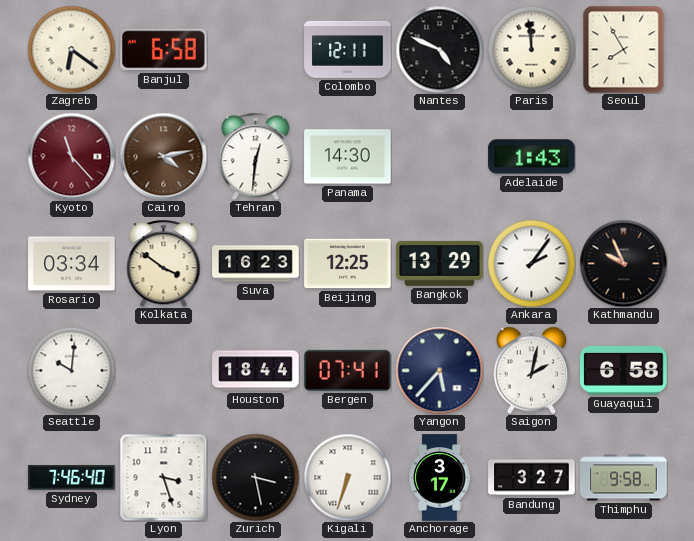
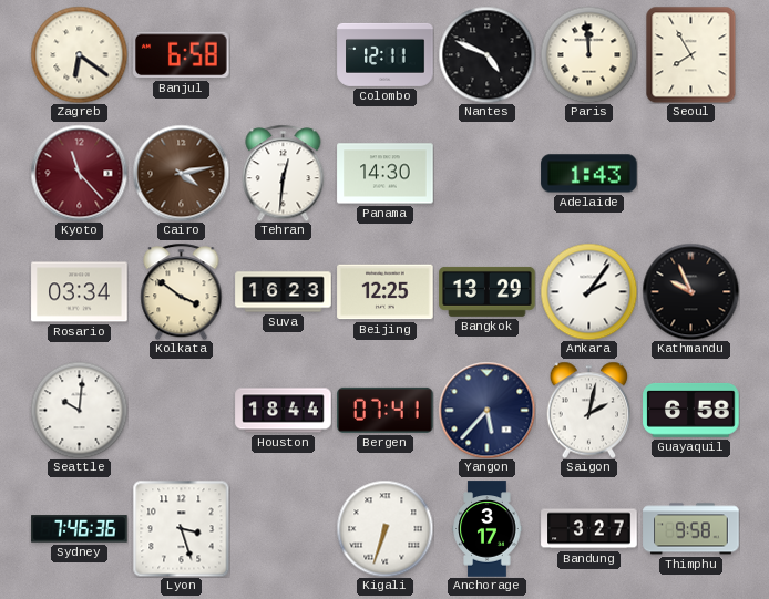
Sydney: 7:46:40 -> 7:46:36
Zurich: 3:28 -> none
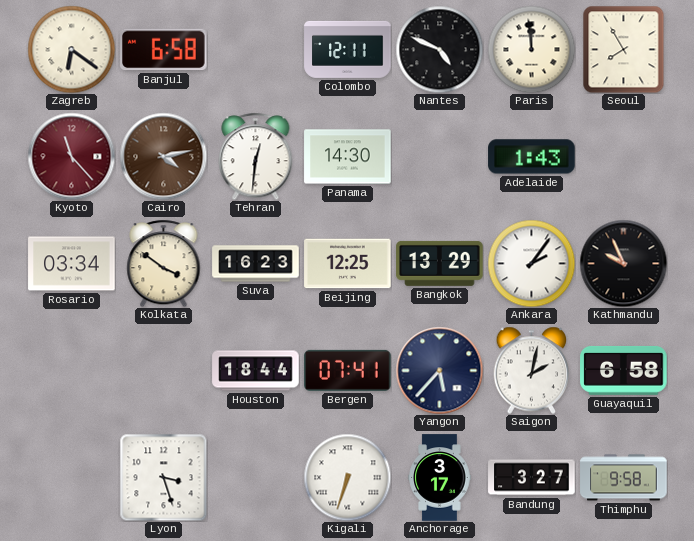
Seattle: 10:01 -> none
Sydney: 7:46 -> none
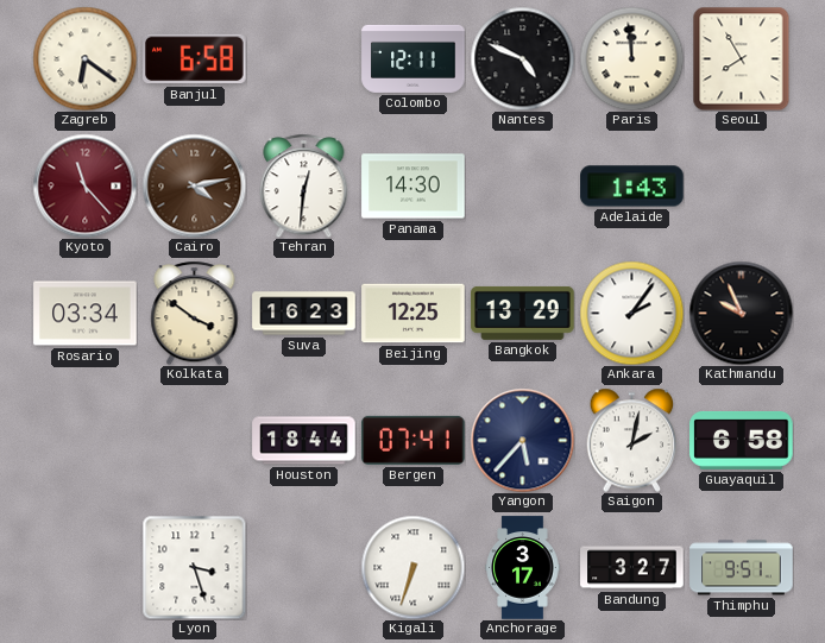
Thimphu: 9:58 -> 9:51
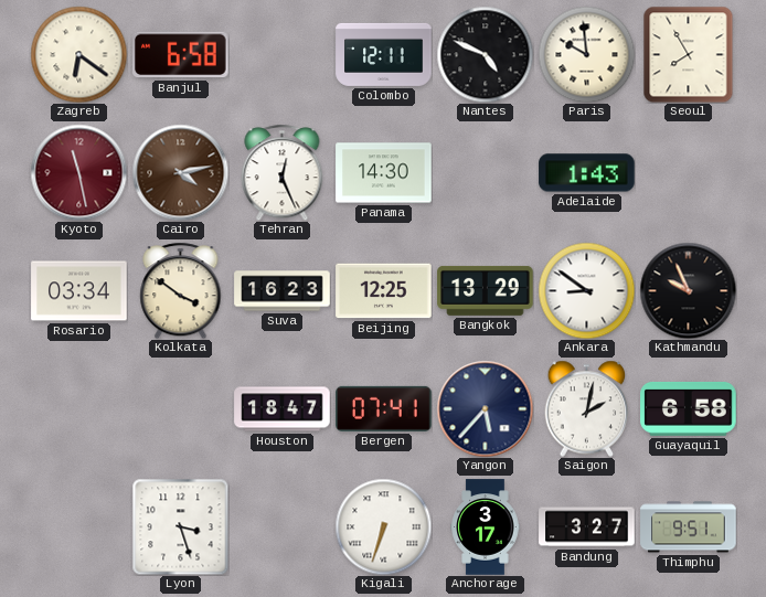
Paris: 11:59 -> 9:59
Kyoto: 11:23 -> 11:28
Tehran: 12:31 -> 12:26
Ankara: 2:06 -> 8:51
Houston: 18:44 -> 18:47
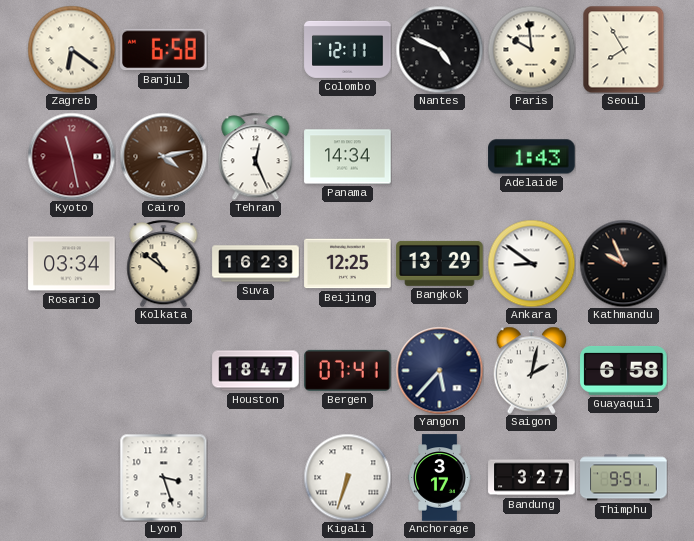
Panama: 14:30 -> 14:34
Kolkata: 3:51 -> 10:51
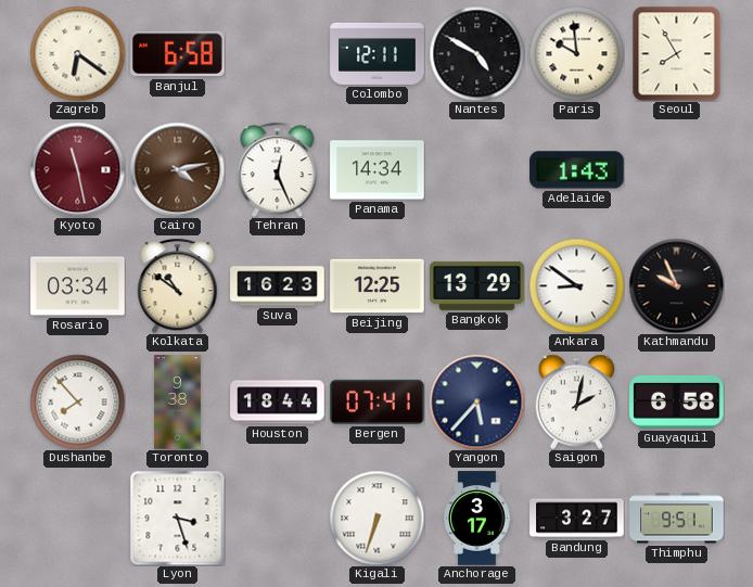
Nantes: 4:49 -> 4:50
Dushanbe: none -> 7:53
Toronto: none -> 9:38
Houston: 18:47 -> 18:44
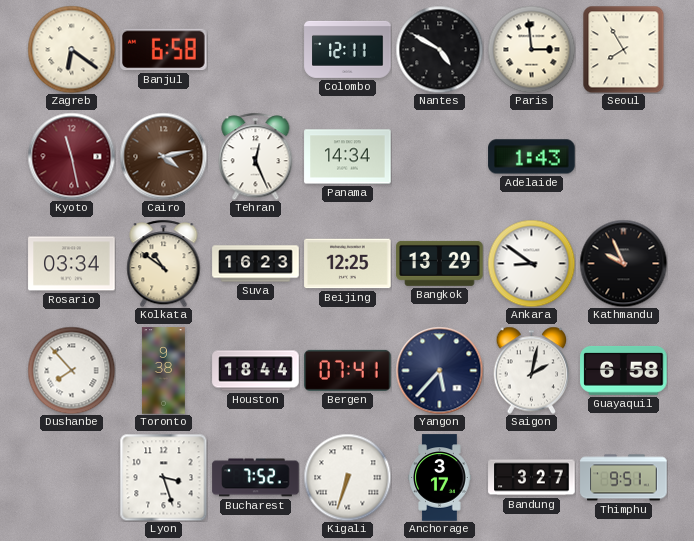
Paris: 9:59 -> 2:59
Bucharest: none -> 7:52
